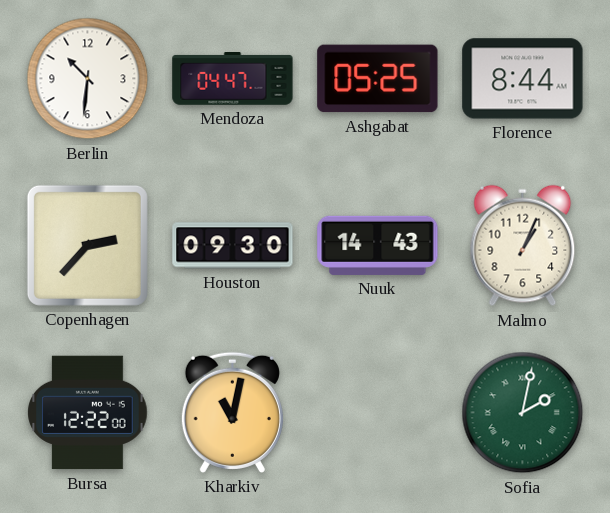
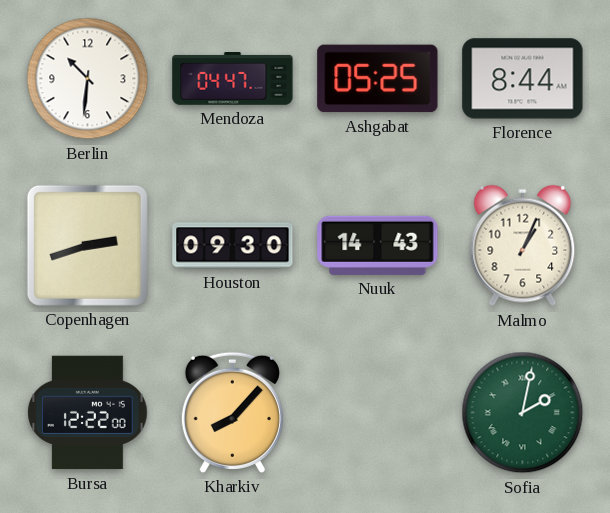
Copenhagen: 2:37 -> 2:42
Kharkiv: 11:02 -> 8:07
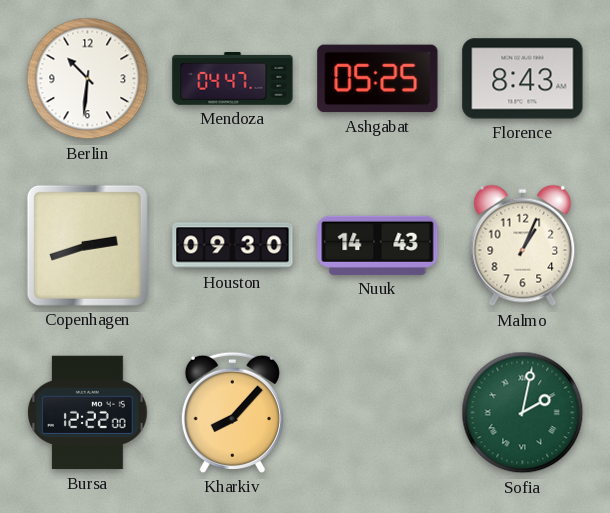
Florence: 8:44 -> 8:43
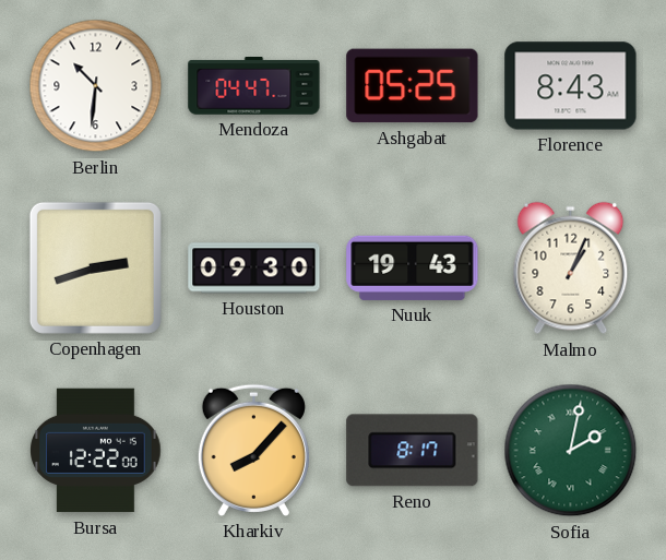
Nuuk: 14:43 -> 19:43
Reno: none -> 8:17
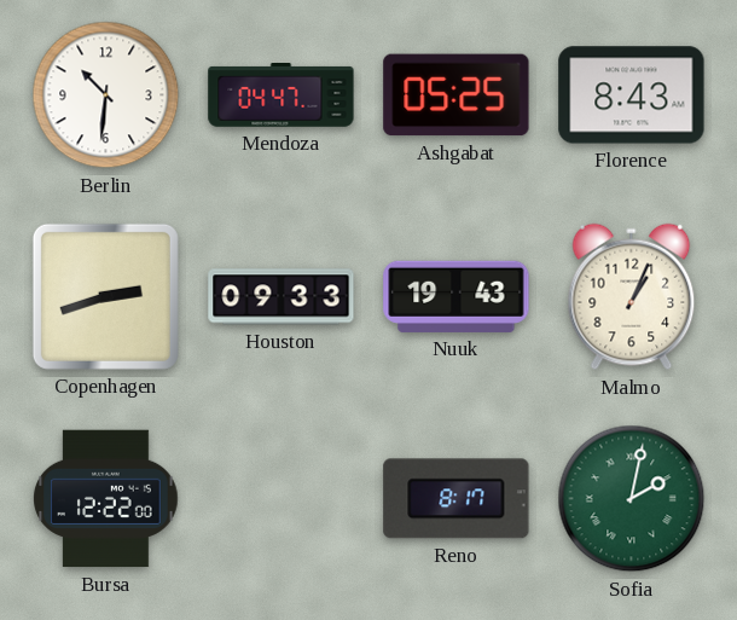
Houston: 09:30 -> 09:33
Kharkiv: 8:07 -> none
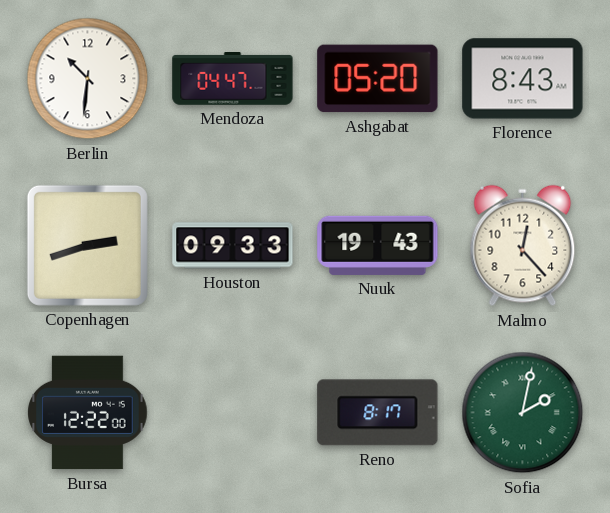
Ashgabat: 05:25 -> 05:20
Malmo: 1:04 -> 12:23
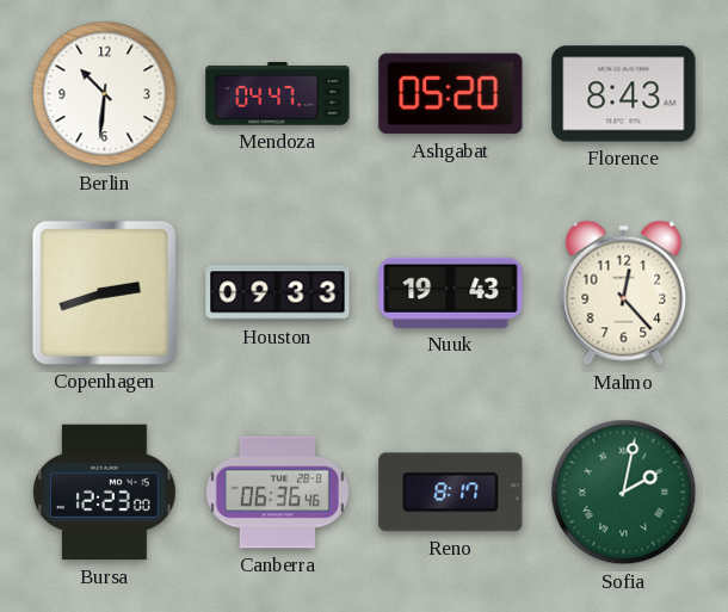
Bursa: 12:22 -> 12:23
Canberra: none -> 06:36
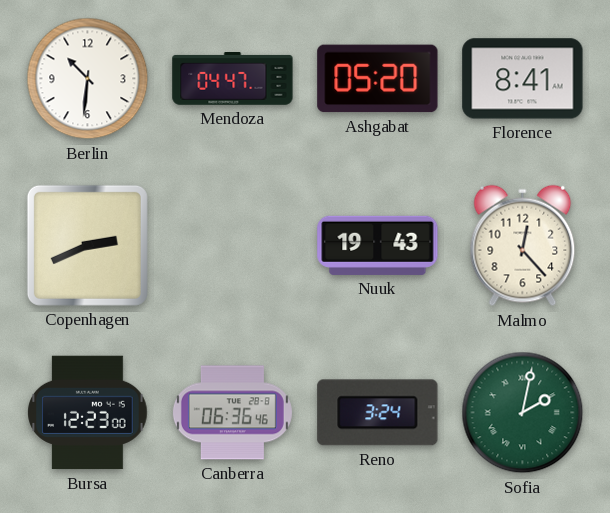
Florence: 8:43 -> 8:41
Copenhagen: 2:42 -> 2:41
Houston: 09:33 -> none
Reno: 8:17 -> 3:24
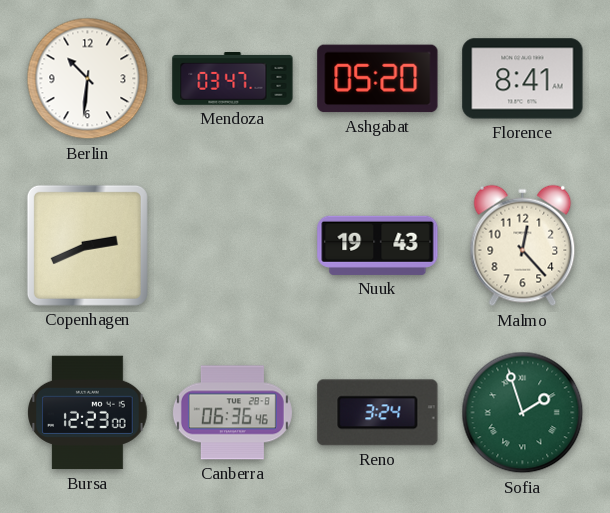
Mendoza: 04:47 -> 03:47
Sofia: 2:02 -> 1:57
